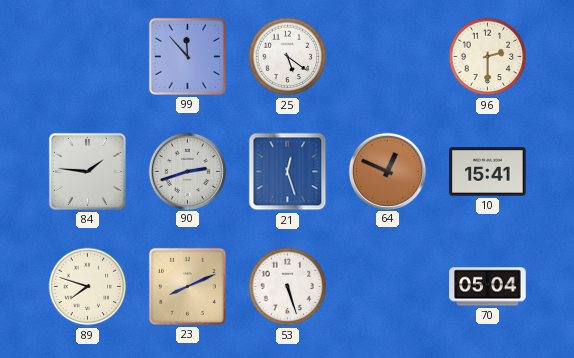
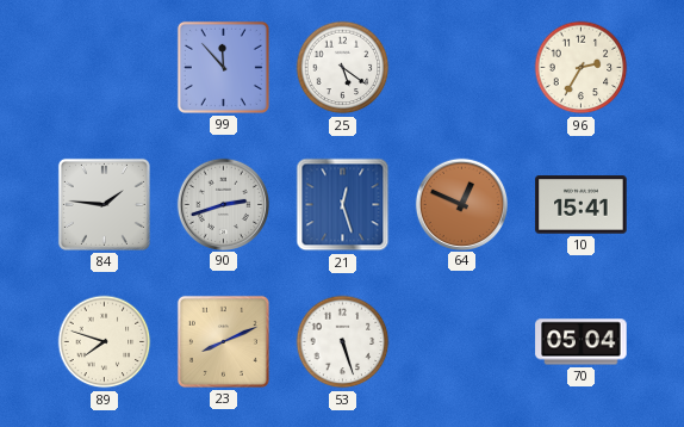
96: 2:30 -> 2:35
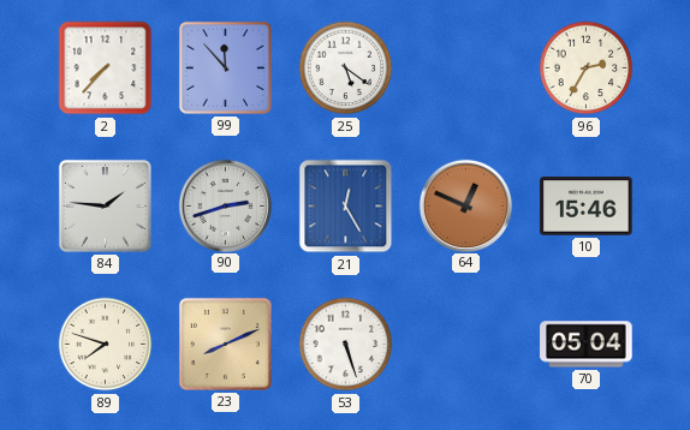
2: none -> 7:37
21: 12:27 -> 12:25
10: 15:41 -> 15:46
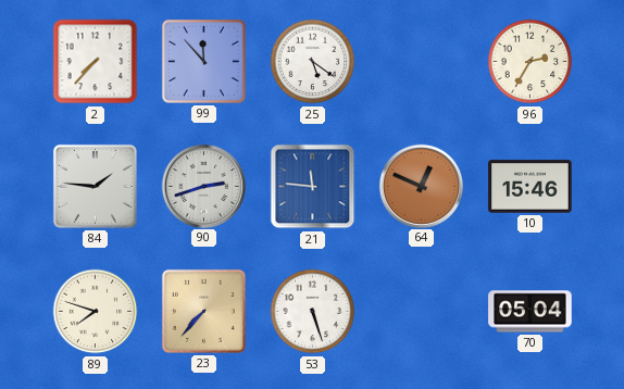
21: 12:25 -> 11:46
23: 8:11 -> 7:37
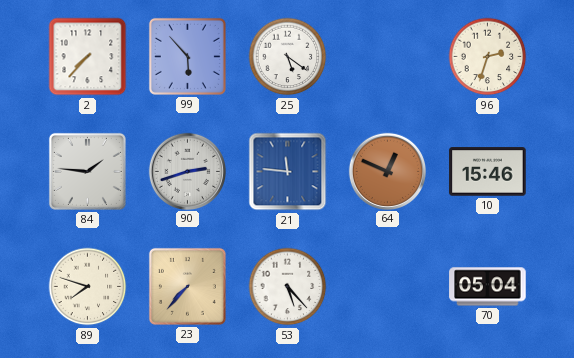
99: 11:53 -> 5:53
96: 2:35 -> 2:33
53: 5:27 -> 5:23
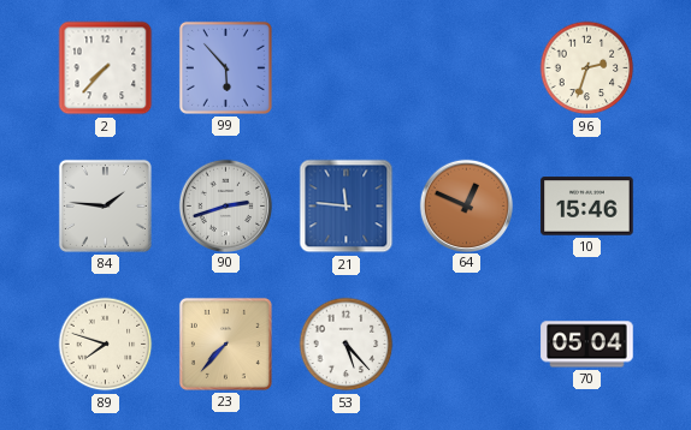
25: 5:21 -> none
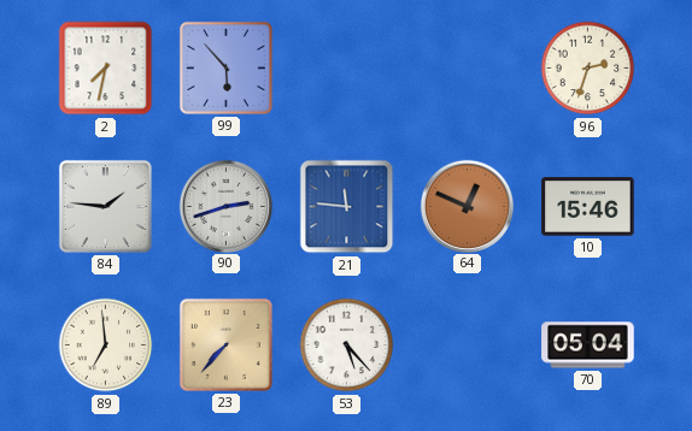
2: 7:37 -> 7:32
89: 7:48 -> 6:59
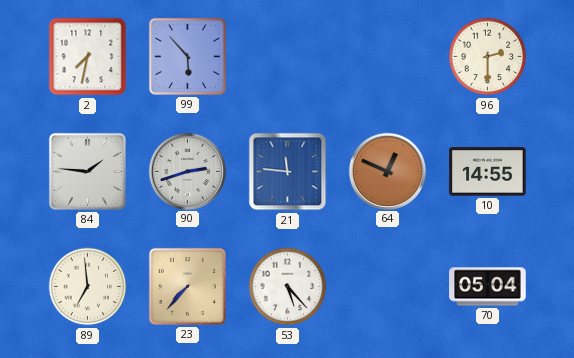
96: 2:33 -> 2:30
10: 15:46 -> 14:55
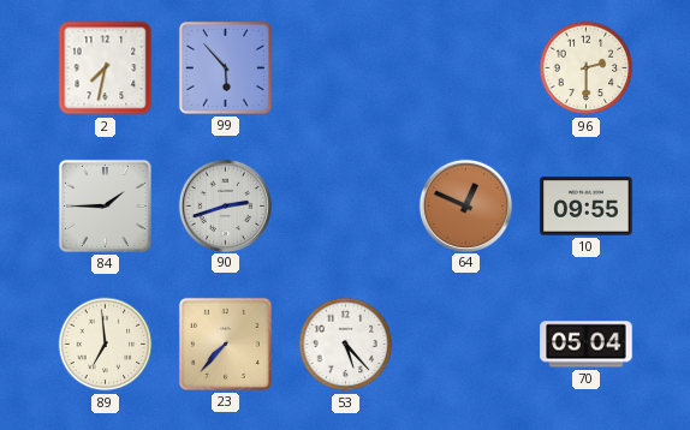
84: 1:46 -> 1:45
21: 11:46 -> none
10: 14:55 -> 09:55
